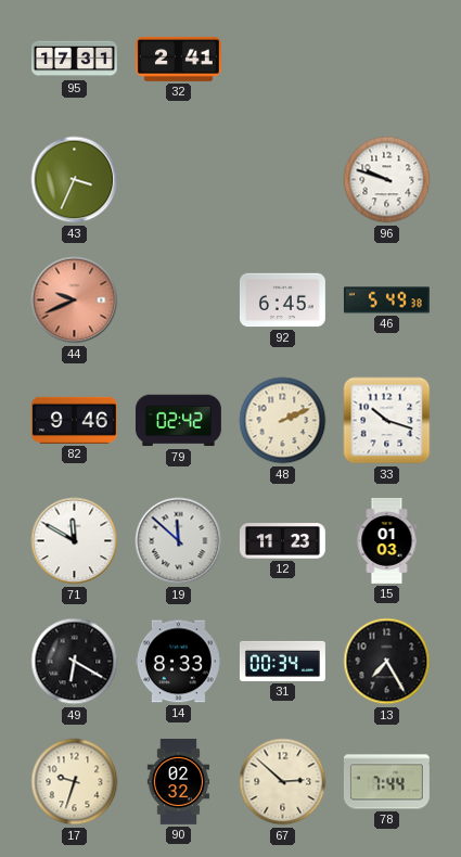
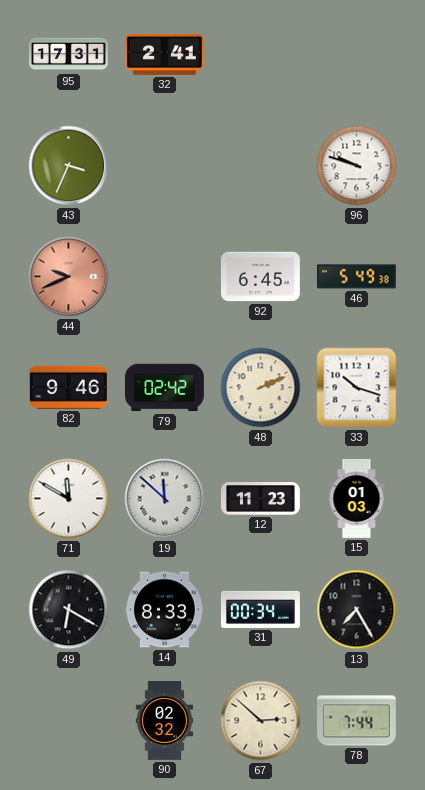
17: 9:33 -> none
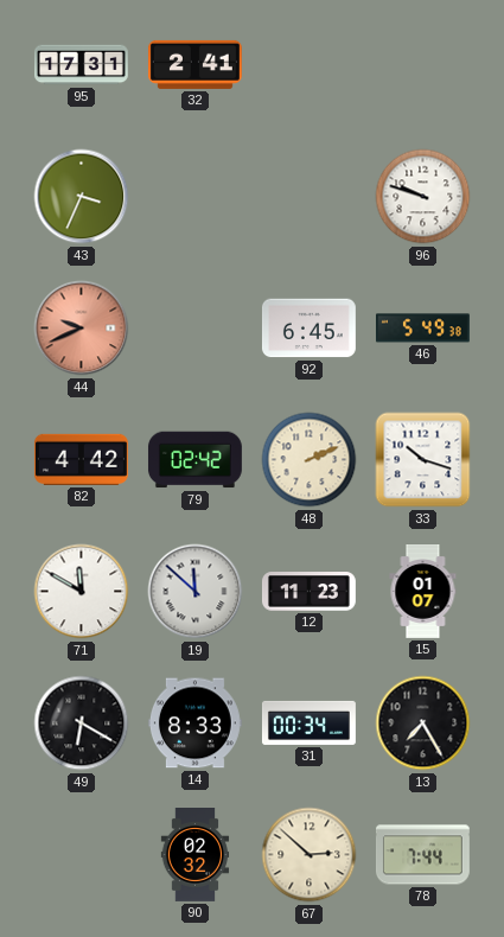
82: 9:46 -> 4:42
15: 01:03 -> 01:07
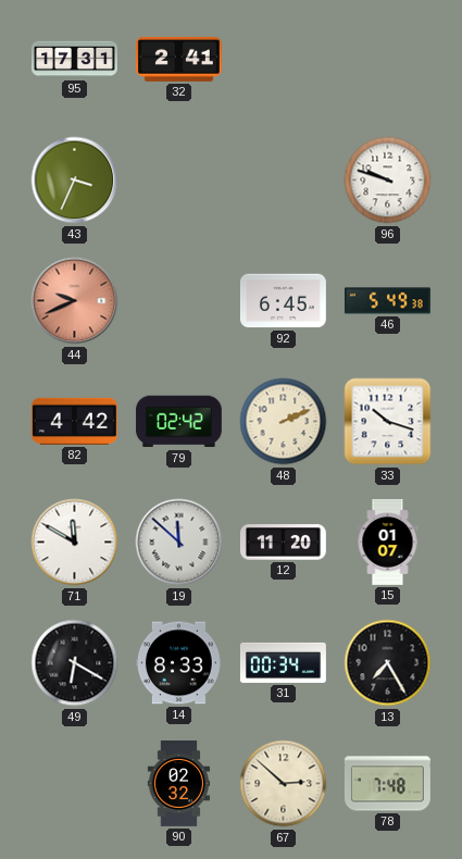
12: 11:23 -> 11:20
78: 7:44 -> 7:48
